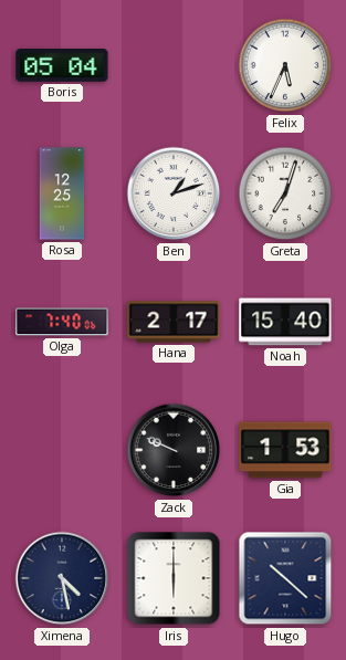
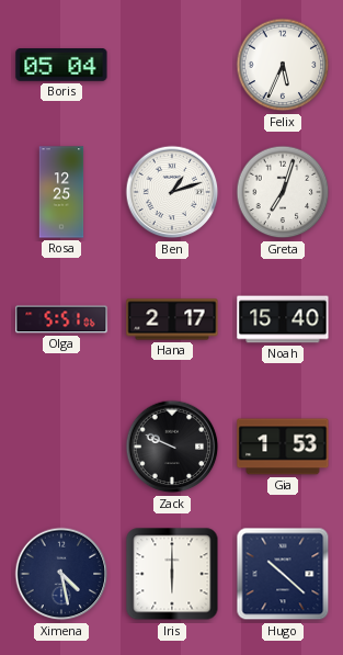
Olga: 7:40 -> 5:51
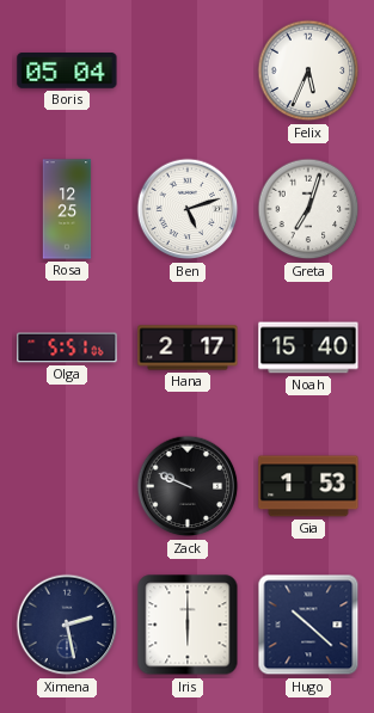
Ben: 1:12 -> 5:12
Ximena: 4:28 -> 2:28
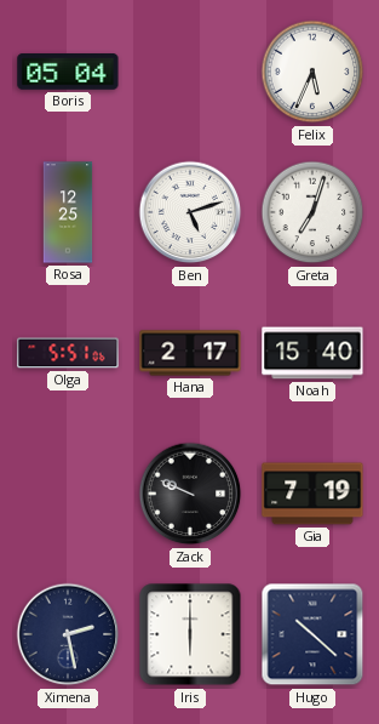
Gia: 1:53 -> 7:19
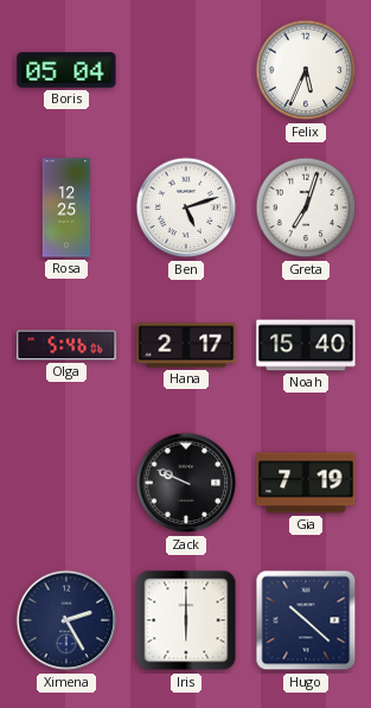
Olga: 5:51 -> 5:46
Ximena: 2:28 -> 2:25
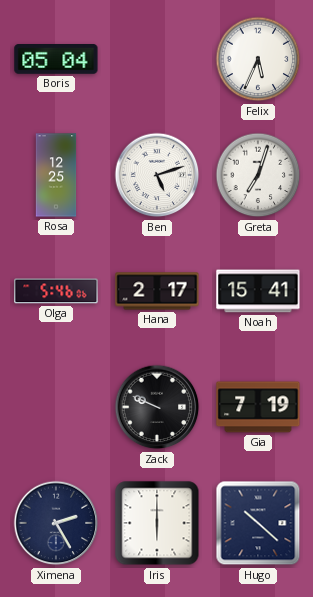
Noah: 15:40 -> 15:41
